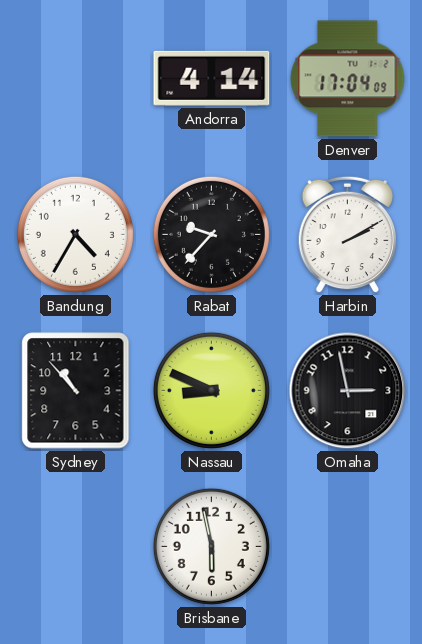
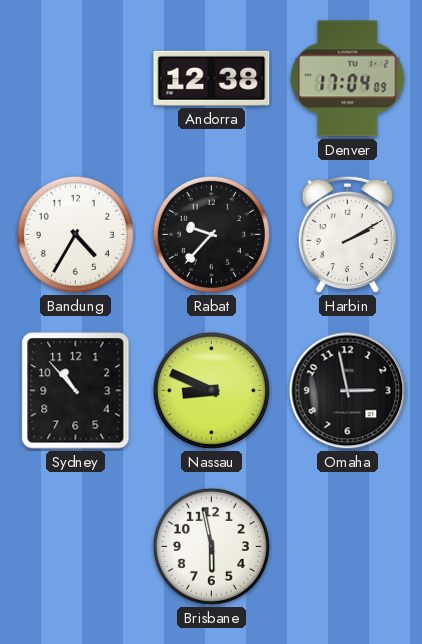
Andorra: 4:14 -> 12:38
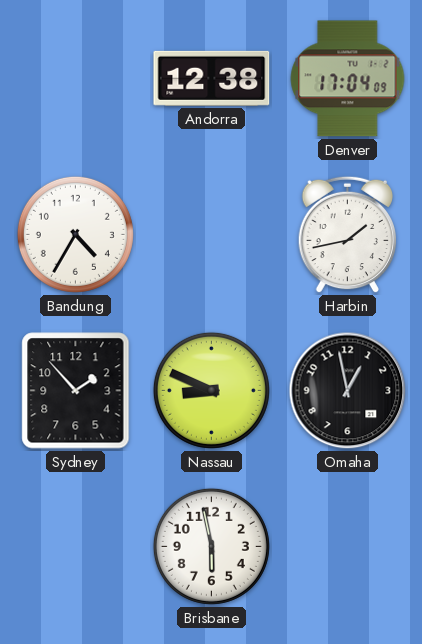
Rabat: 9:37 -> none
Harbin: 2:10 -> 1:43
Sydney: 10:53 -> 1:53
Omaha: 2:58 -> 12:58
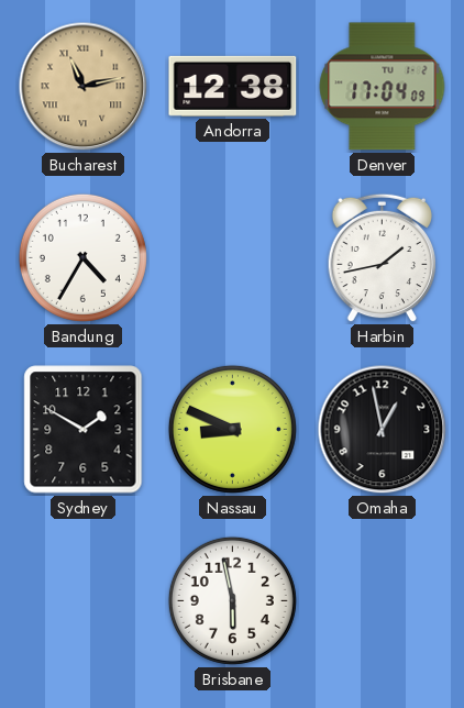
Bucharest: none -> 11:13
Sydney: 1:53 -> 1:50
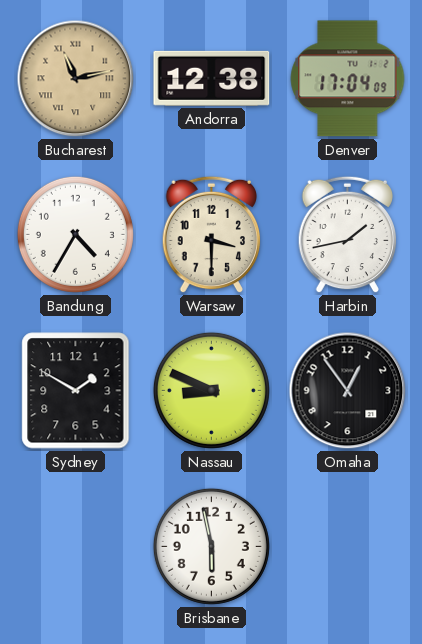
Warsaw: none -> 3:30
Omaha: 12:58 -> 12:54
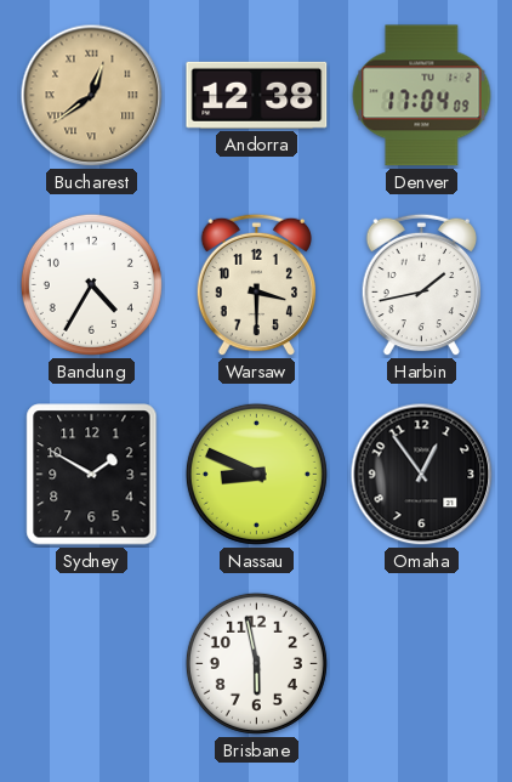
Bucharest: 11:13 -> 12:39
